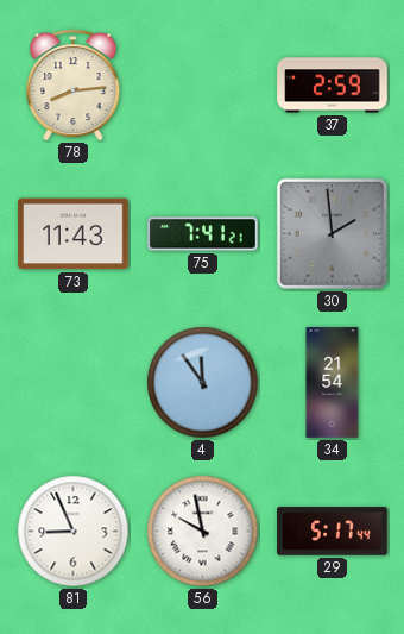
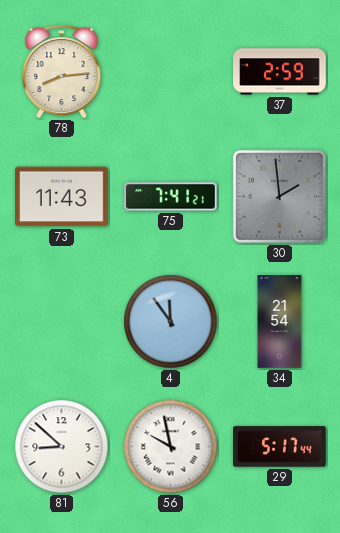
81: 8:56 -> 8:52
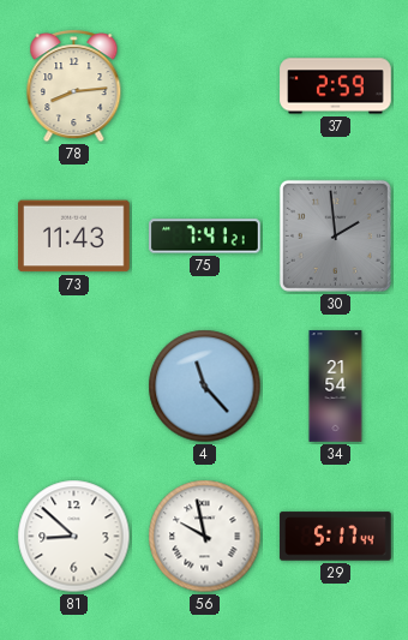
4: 11:54 -> 11:23
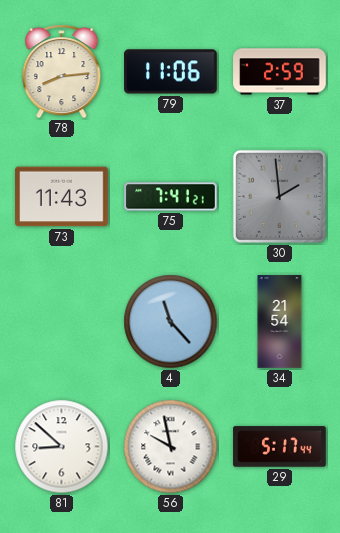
79: none -> 11:06
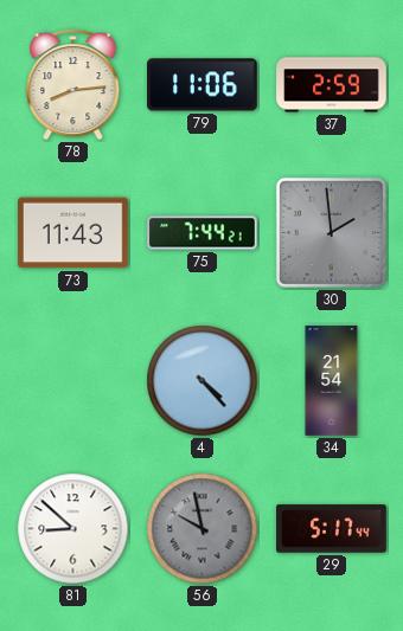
75: 7:41 -> 7:44
4: 11:23 -> 4:23
56 dial: white -> grey
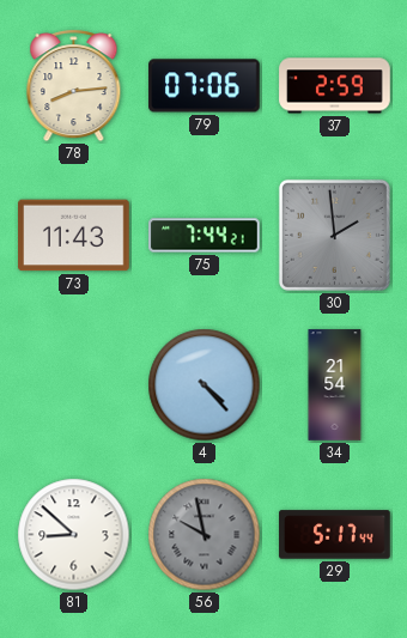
79: 11:06 -> 07:06
